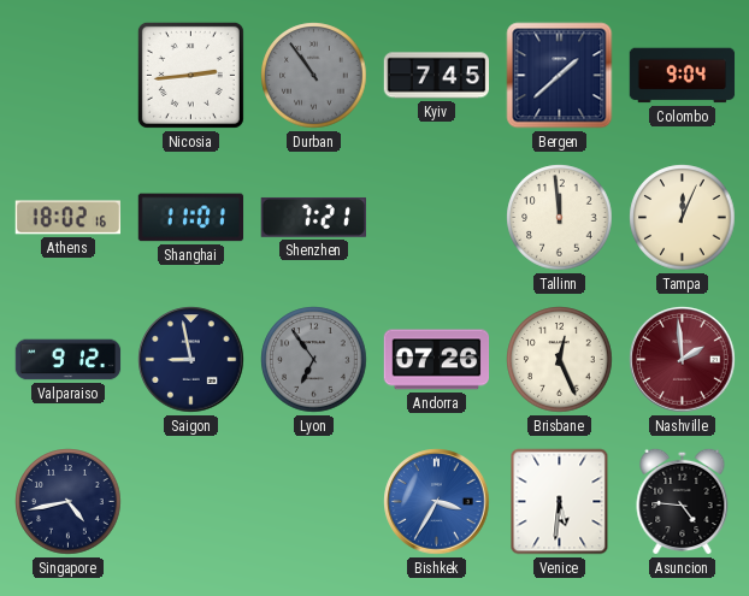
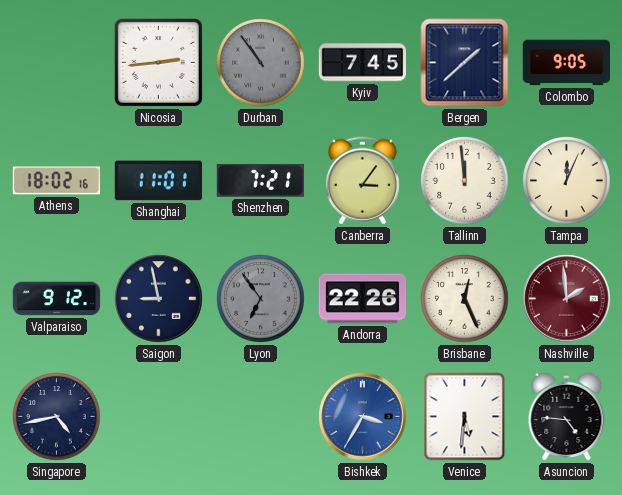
Colombo: 9:04 -> 9:05
Canberra: none -> 3:06
Andorra: 07:26 -> 22:26
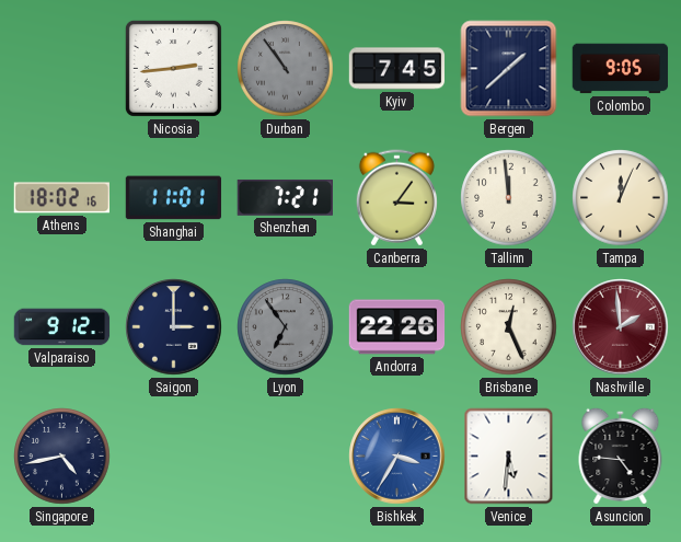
Saigon: 8:58 -> 3:00
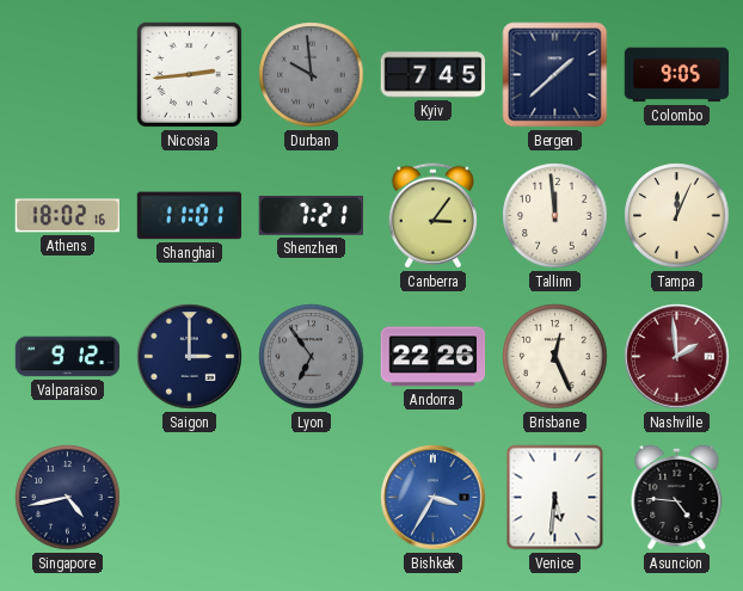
Durban: 10:54 -> 9:59
